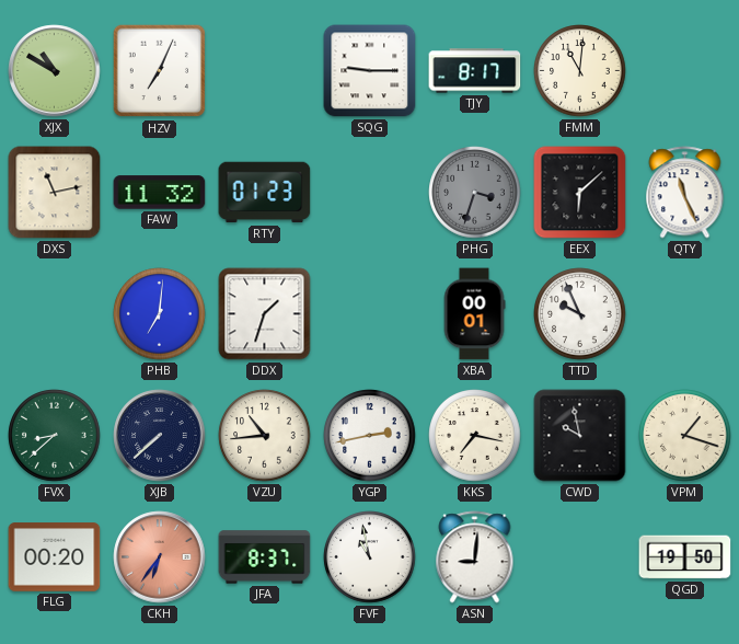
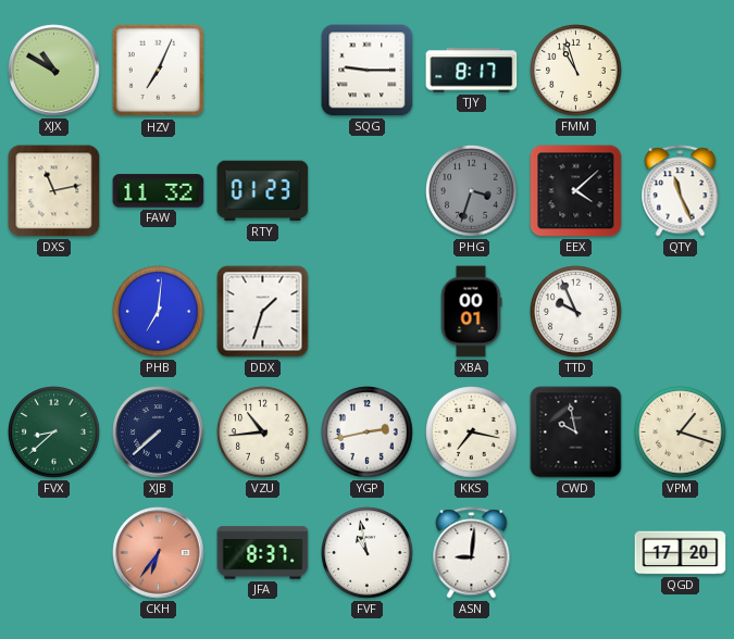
FMM: 11:01 -> 10:57
EEX: 6:08 -> 4:08
FLG: 00:20 -> none
QGD: 19:50 -> 17:20
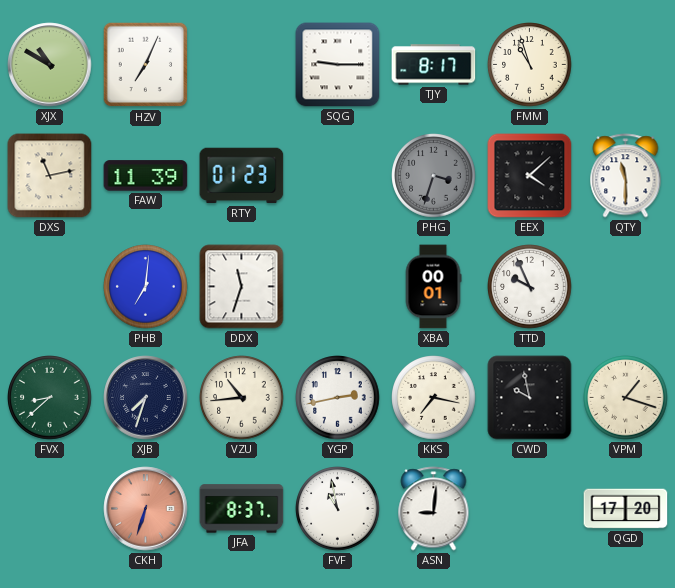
FAW: 11:32 -> 11:39
QTY: 11:26 -> 11:30
DDX: 1:33 -> 11:33
XJB: 7:38 -> 7:33
CKH: 6:36 -> 6:33
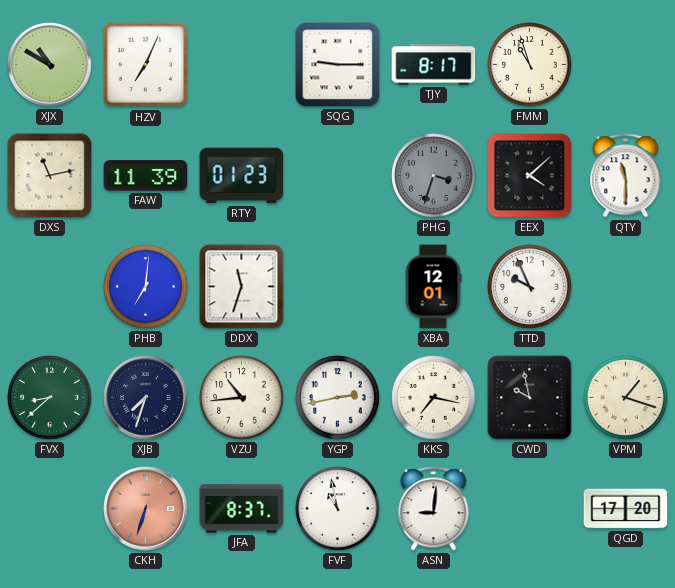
XBA: 00:01 -> 12:01
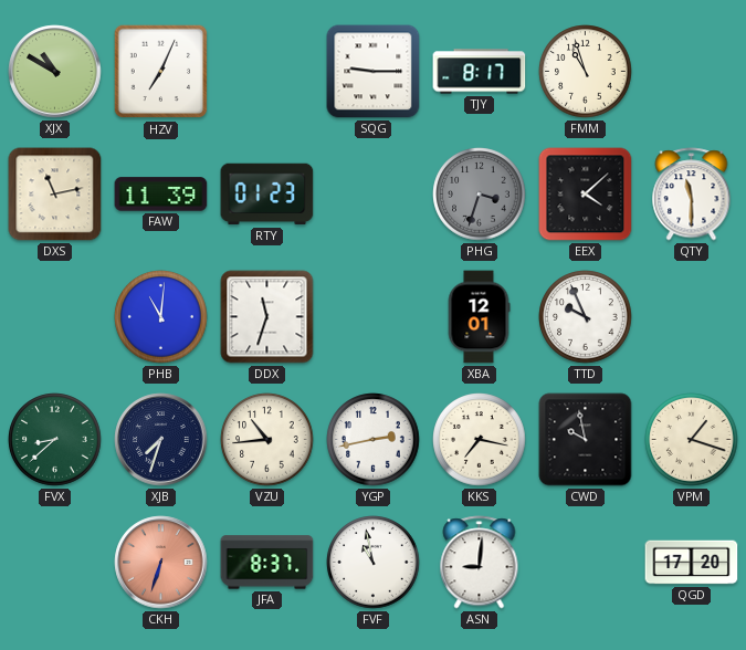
PHB: 7:01 -> 11:01
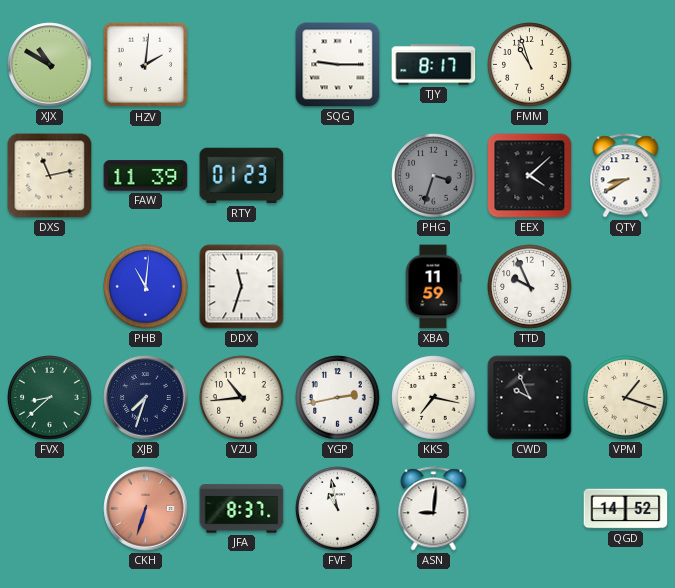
HZV: 7:04 -> 2:01
QTY: 11:30 -> 8:40
XBA: 12:01 -> 11:59
CWD: 9:58 -> 9:56
QGD: 17:20 -> 14:52
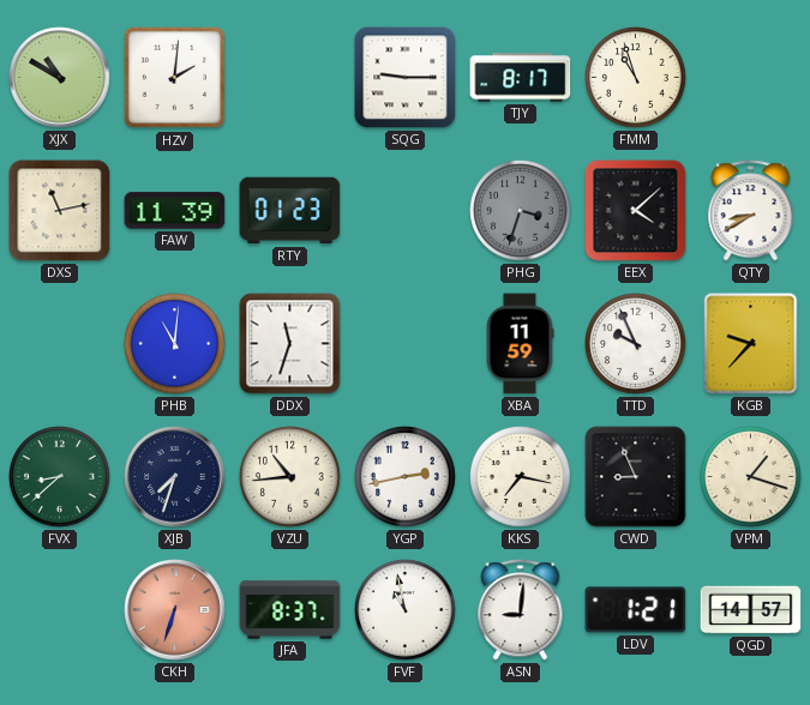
KGB: none -> 9:37
CWD: 9:56 -> 8:56
LDV: none -> 1:21
QGD: 14:52 -> 14:57
